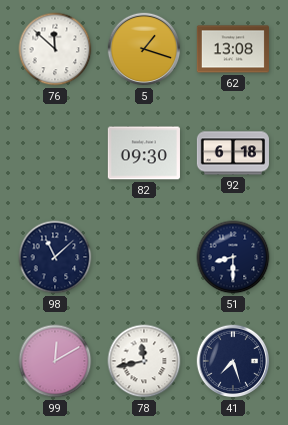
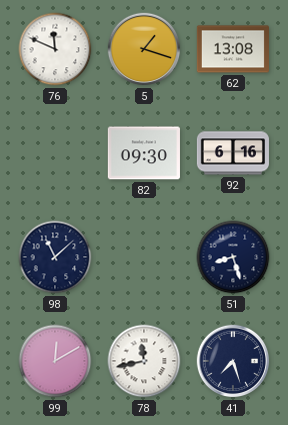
76: 11:52 -> 11:49
92: 6:18 -> 6:16
51: 8:30 -> 8:27
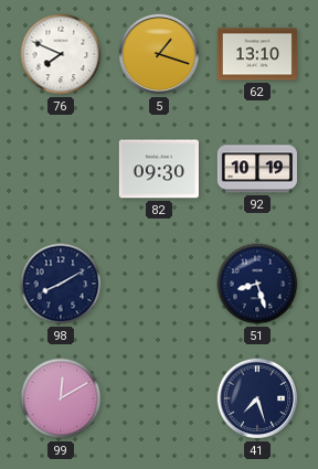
76: 11:49 -> 7:49
62: 13:08 -> 13:10
92: 6:16 -> 10:19
98: 11:08 -> 8:10
78: 11:43 -> none
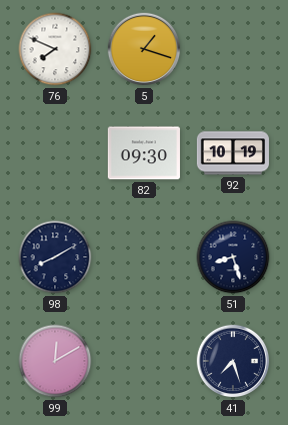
62: 13:10 -> none
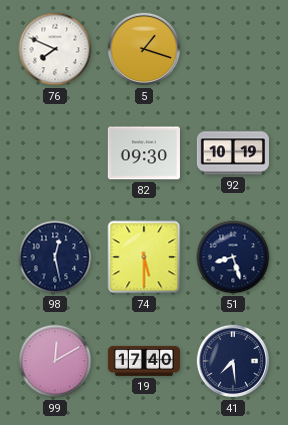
98: 8:10 -> 12:28
74: none -> 5:30
19: none -> 17:40
41: 7:27 -> 7:29
